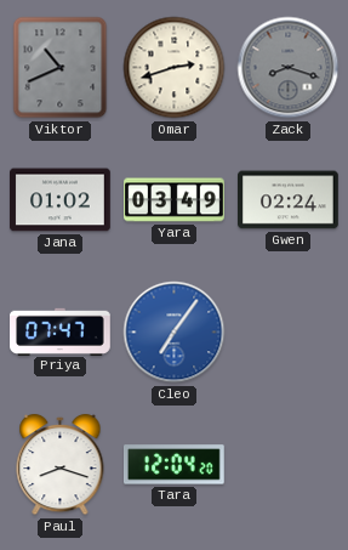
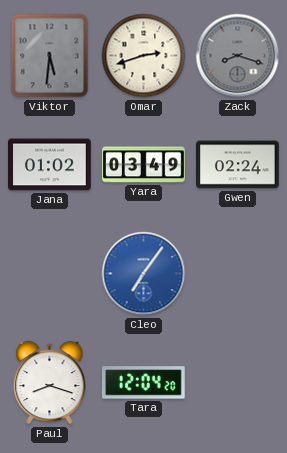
Viktor: 10:41 -> 5:31
Priya: 07:47 -> none
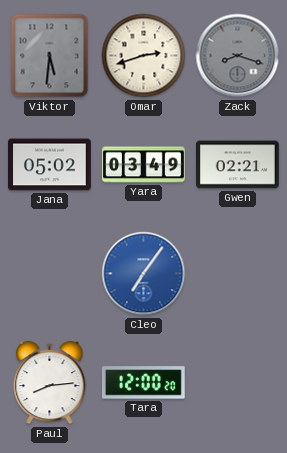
Jana: 01:02 -> 05:02
Gwen: 02:24 -> 02:21
Paul: 8:18 -> 8:14
Tara: 12:04 -> 12:00
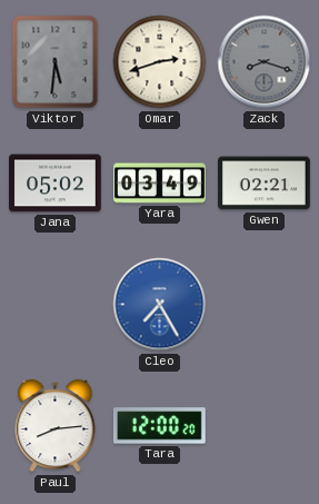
Cleo: 7:06 -> 7:25
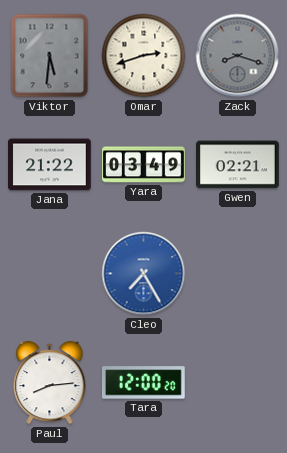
Jana: 05:02 -> 21:22
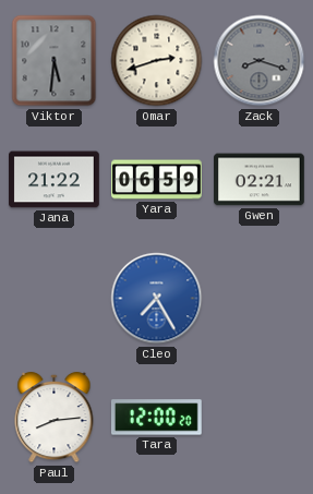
Yara: 03:49 -> 06:59
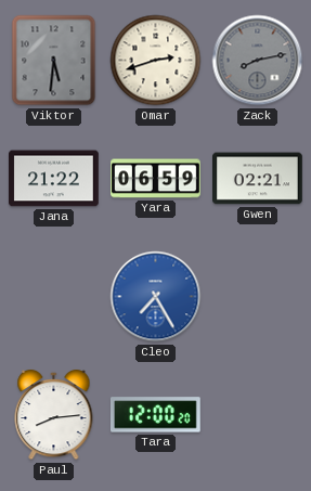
Zack: 8:18 -> 8:13
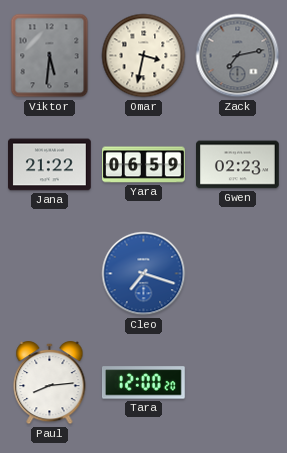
Omar: 2:42 -> 3:32
Zack: 8:13 -> 7:13
Gwen: 02:21 -> 02:23
Cleo: 7:25 -> 7:18
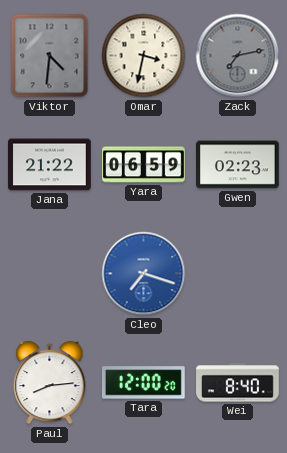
Viktor: 5:31 -> 4:31
Wei: none -> 8:40
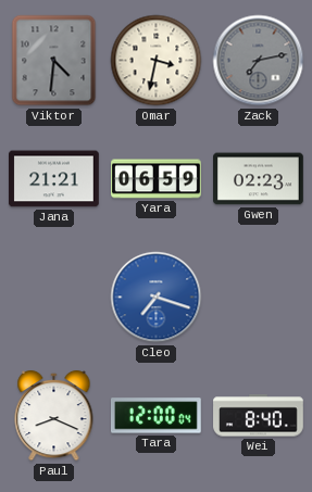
Jana: 21:22 -> 21:21
Paul: 8:14 -> 8:19
Tara: 12:00:20 -> 12:00:04
